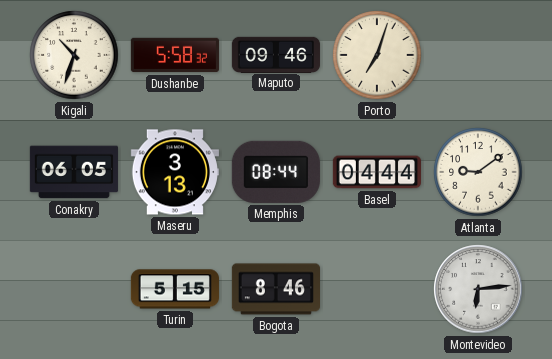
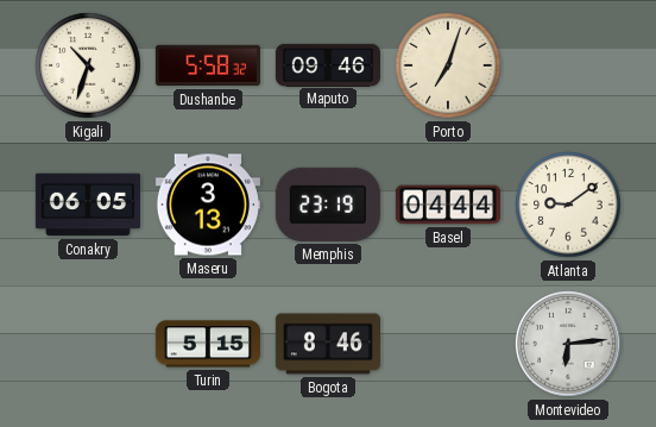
Memphis: 08:44 -> 23:19
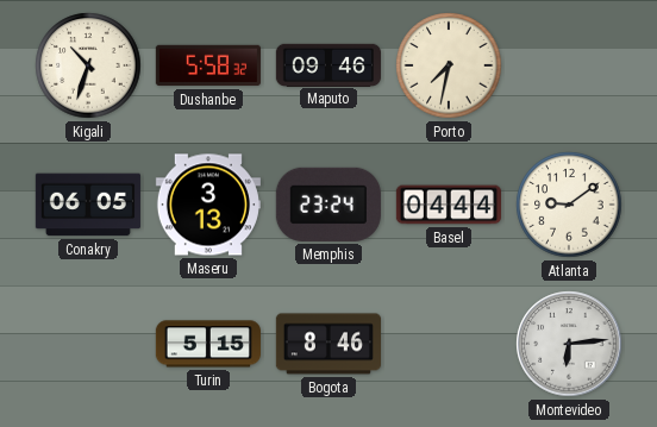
Porto: 7:03 -> 7:32
Memphis: 23:19 -> 23:24
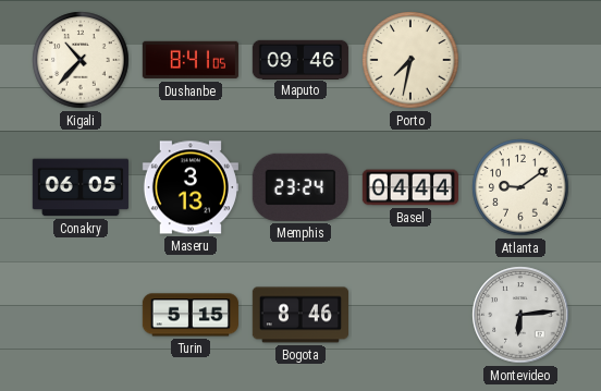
Kigali: 10:33 -> 10:37
Dushanbe: 5:58 -> 8:41
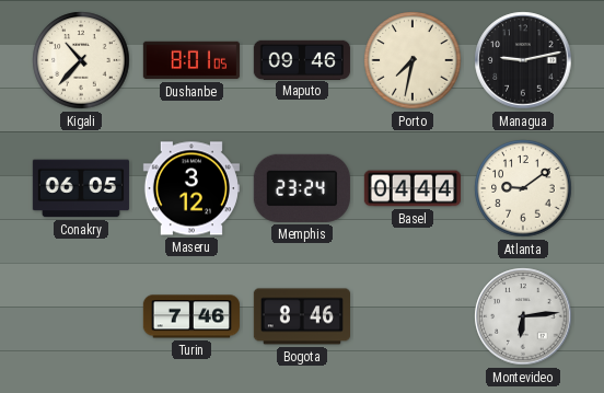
Dushanbe: 8:41 -> 8:01
Managua: none -> 9:13
Maseru: 3:13 -> 3:12
Turin: 5:15 -> 7:46
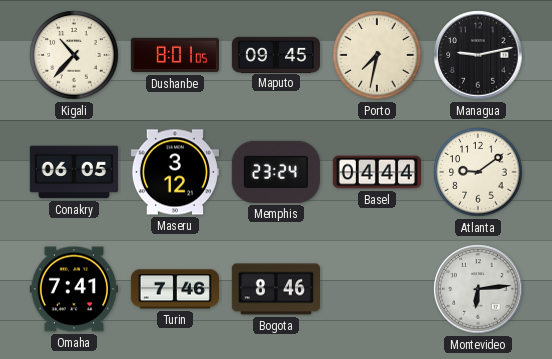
Maputo: 09:46 -> 09:45
Omaha: none -> 7:41
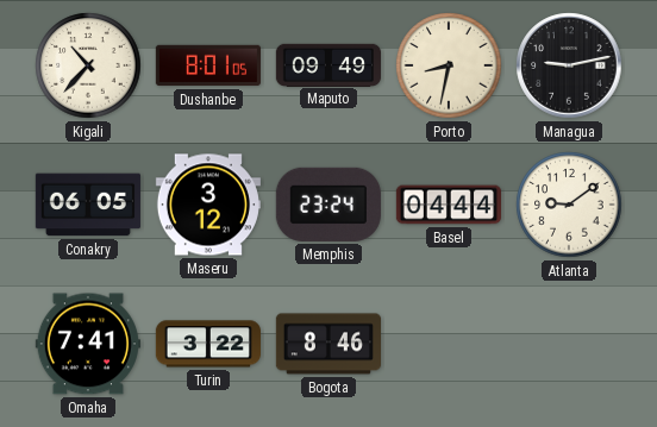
Maputo: 09:45 -> 09:49
Porto: 7:32 -> 8:32
Turin: 7:46 -> 3:22
Montevideo: 6:14 -> none
